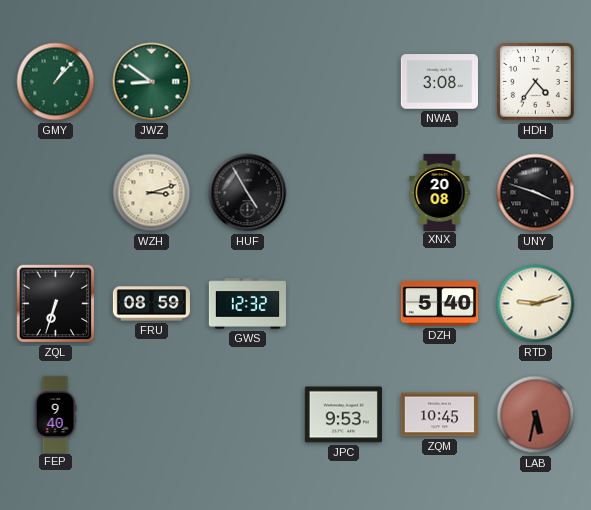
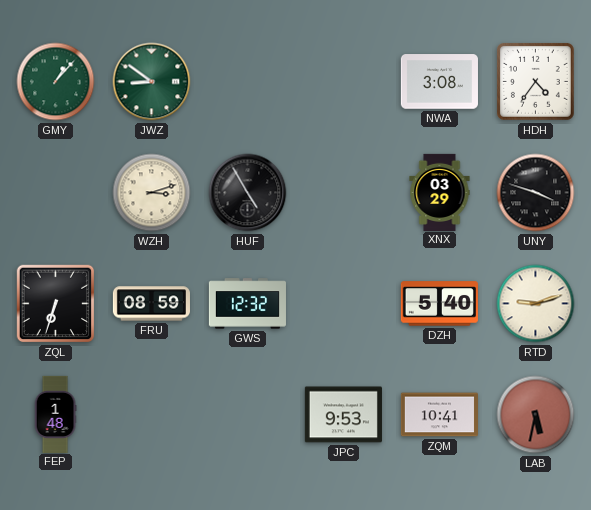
XNX: 20:08 -> 03:29
FEP: 9:40 -> 1:48
ZQM: 10:45 -> 10:41
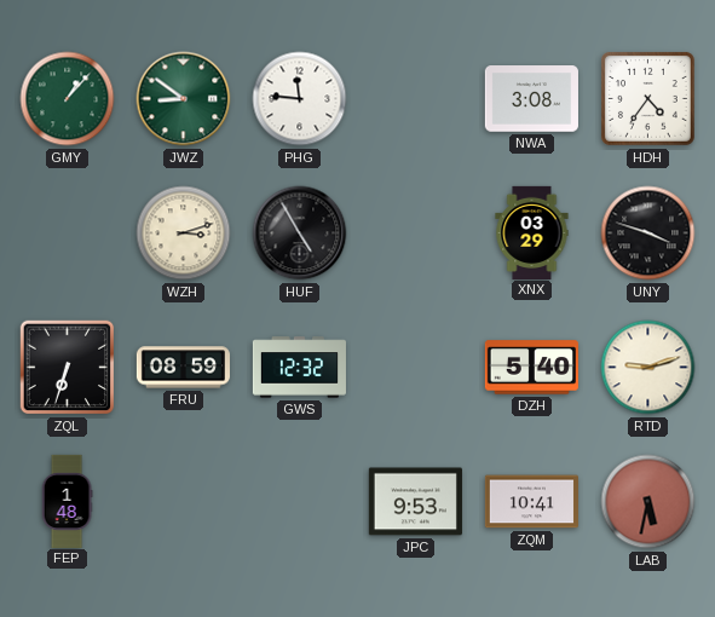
PHG: none -> 11:46
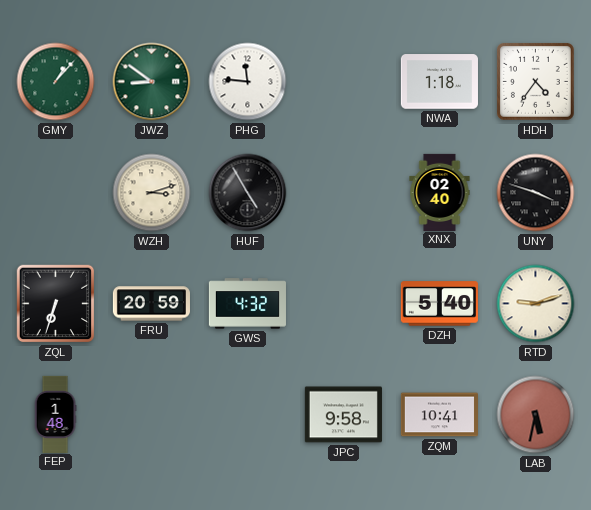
NWA: 3:08 -> 1:18
XNX: 03:29 -> 02:40
FRU: 08:59 -> 20:59
GWS: 12:32 -> 4:32
JPC: 9:53 -> 9:58
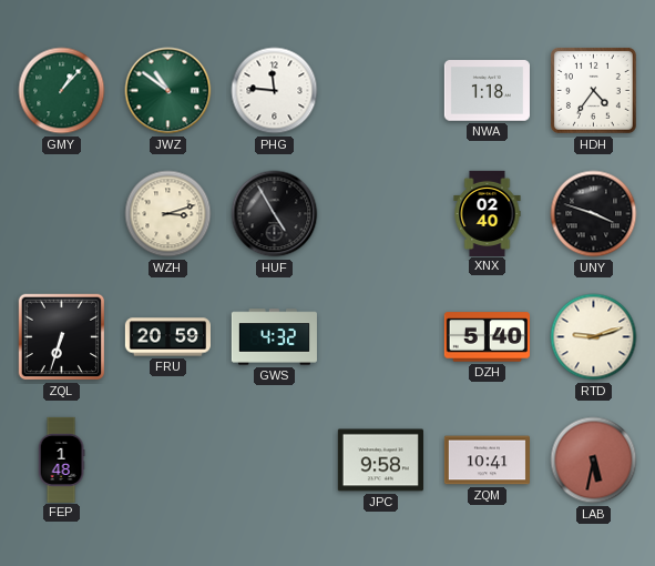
JWZ: 8:51 -> 10:51
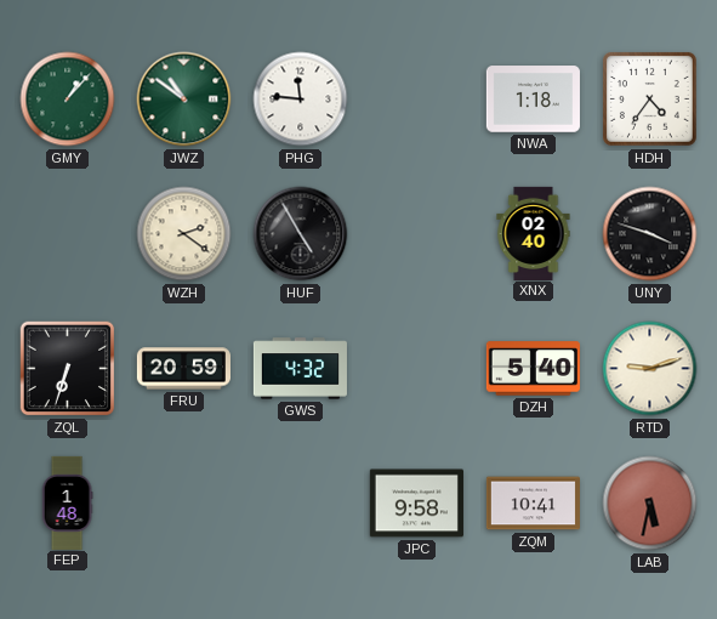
WZH: 3:12 -> 2:21
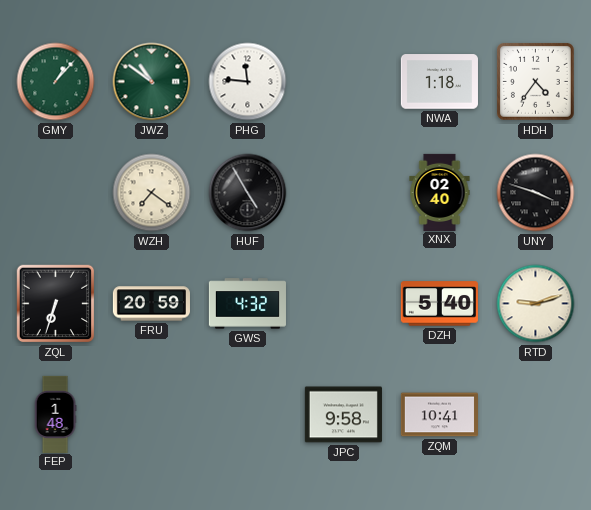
WZH: 2:21 -> 7:21
LAB: 5:32 -> none
